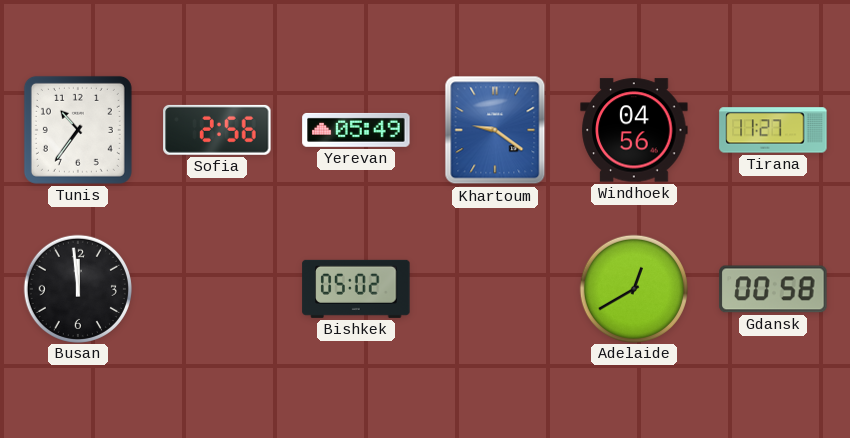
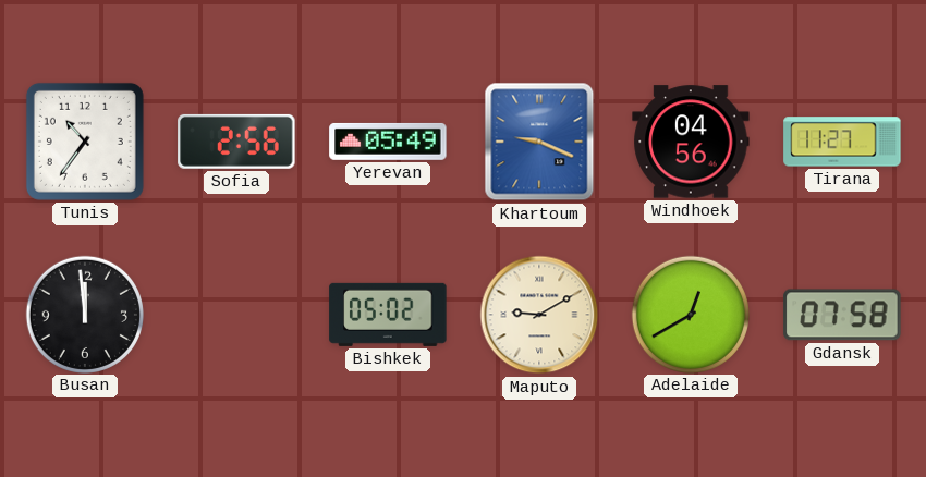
Khartoum: 9:21 -> 9:19
Maputo: none -> 9:10
Gdansk: 00:58 -> 07:58
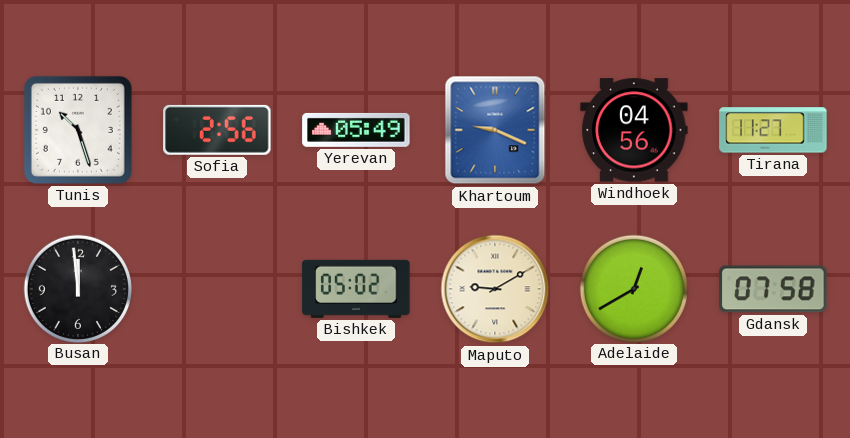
Tunis: 10:36 -> 10:27
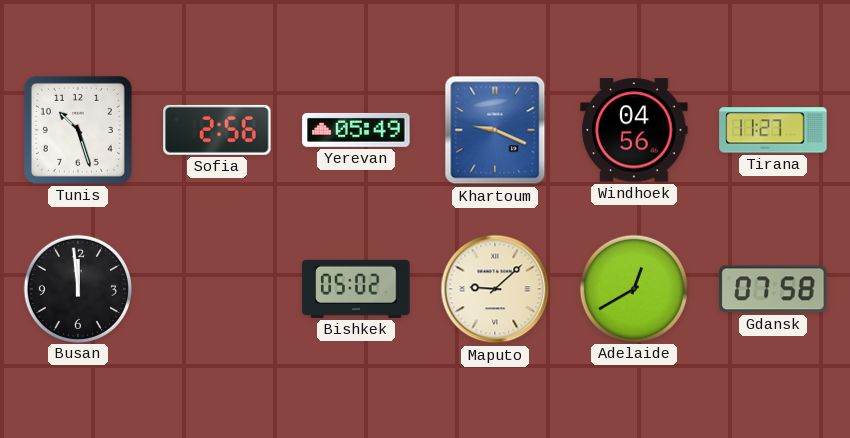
Maputo: 9:10 -> 9:08
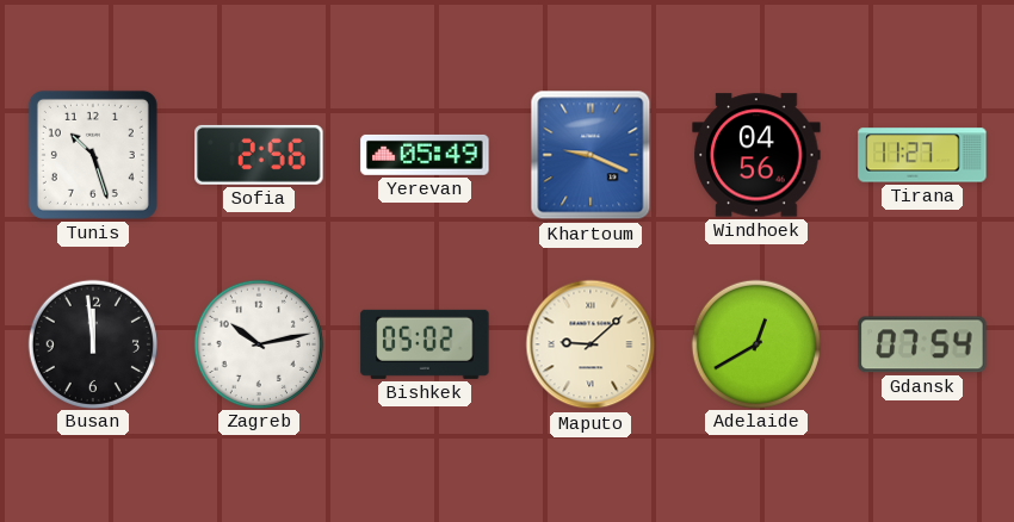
Zagreb: none -> 10:13
Gdansk: 07:58 -> 07:54
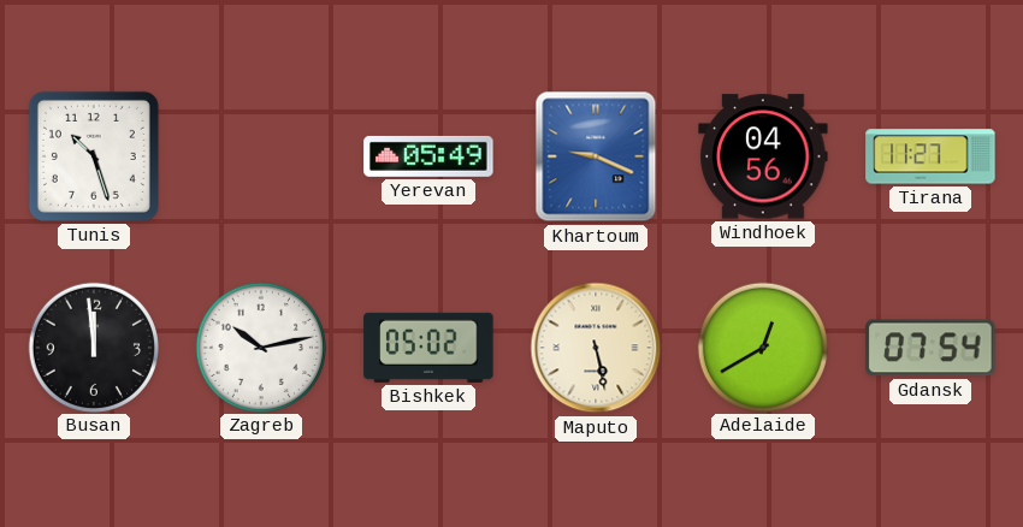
Sofia: 2:56 -> none
Maputo: 9:08 -> 5:28
